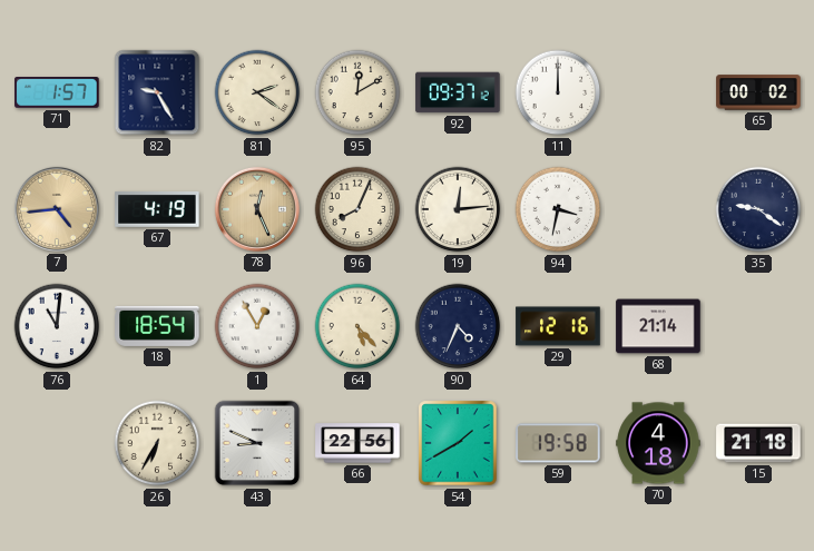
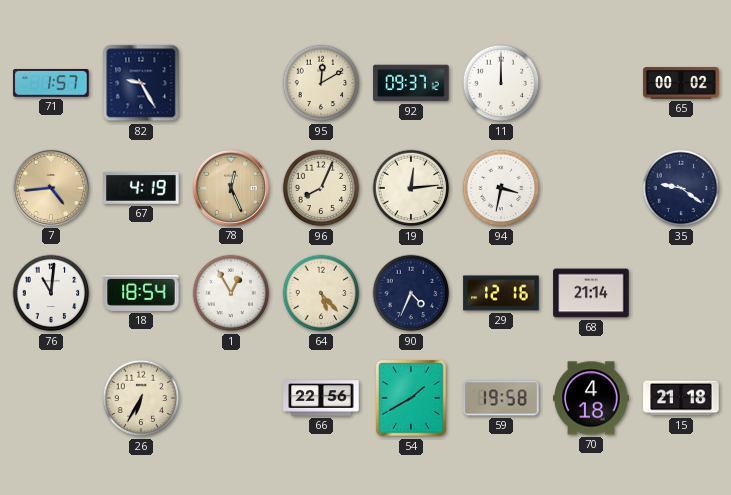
81: 2:21 -> none
43: 8:49 -> none
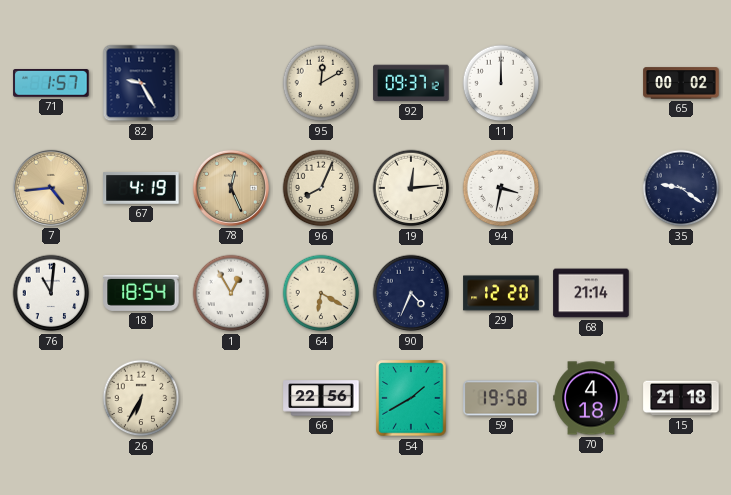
64: 5:23 -> 6:20
29: 12:16 -> 12:20
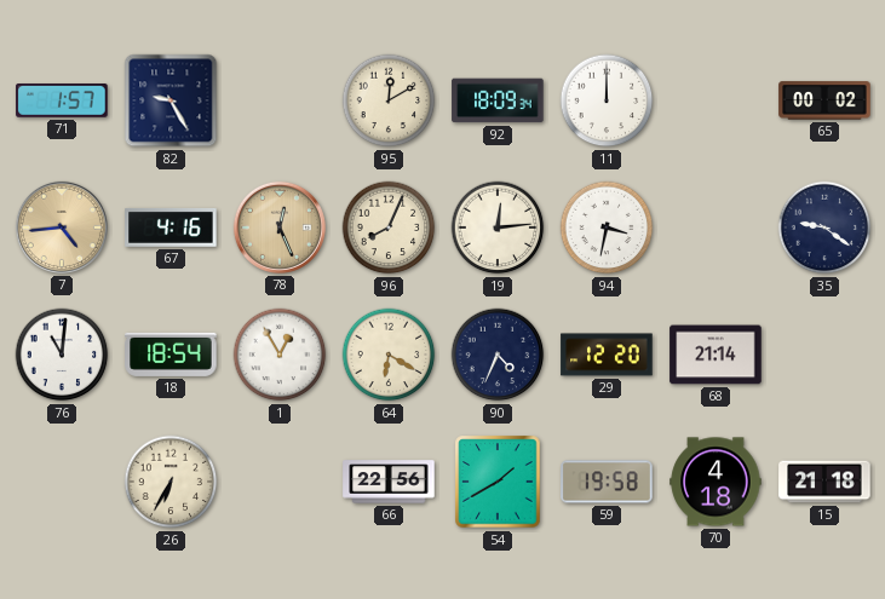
92: 09:37 -> 18:09
67: 4:19 -> 4:16
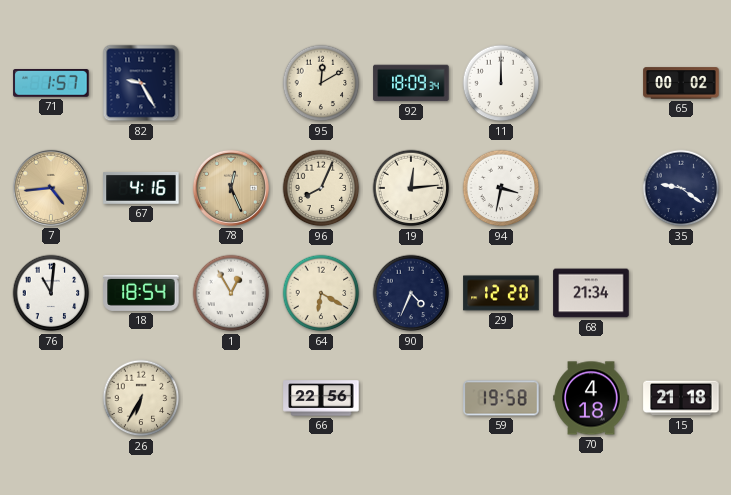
68: 21:14 -> 21:34
54: 1:40 -> none
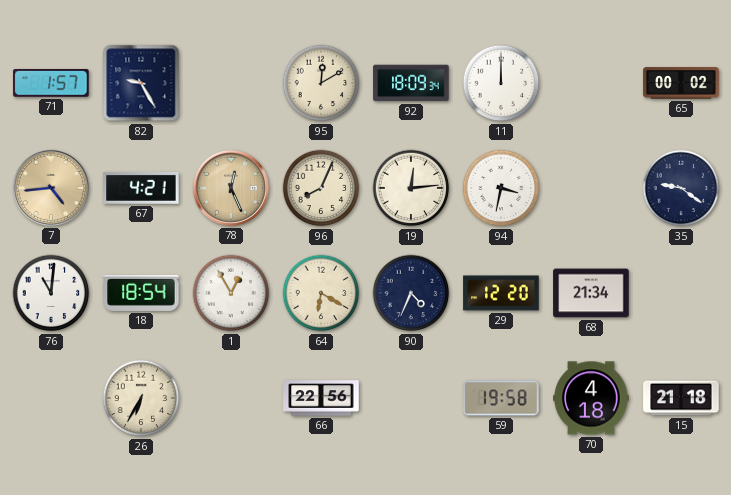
67: 4:16 -> 4:21
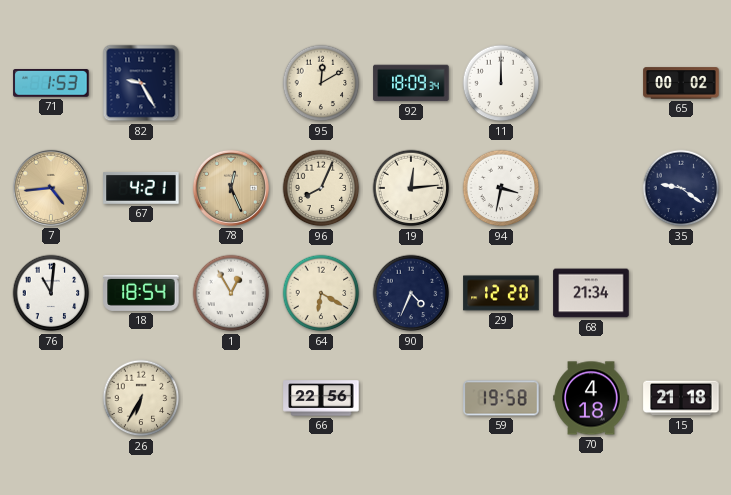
71: 1:57 -> 1:53
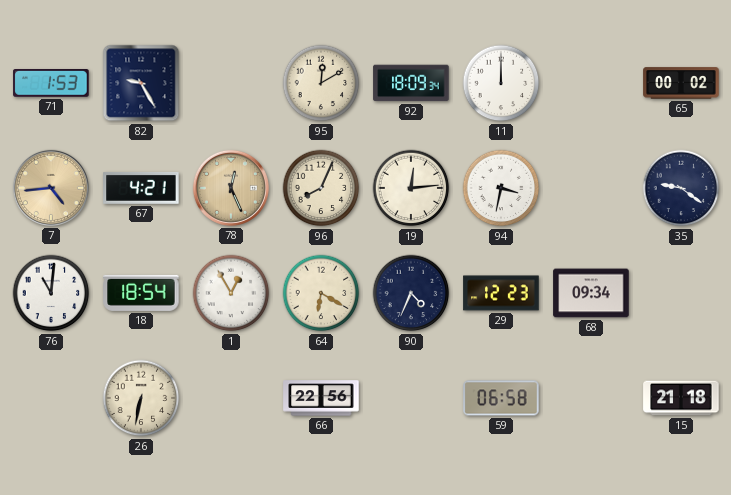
29: 12:20 -> 12:23
68: 21:34 -> 09:34
26: 6:35 -> 6:32
59: 19:58 -> 06:58
70: 4:18 -> none
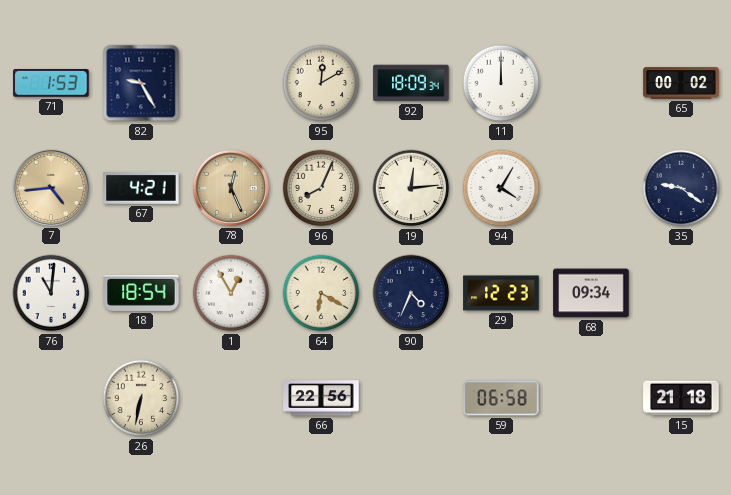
94: 3:32 -> 4:05
